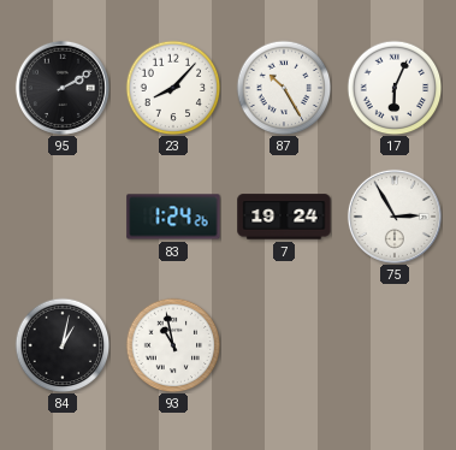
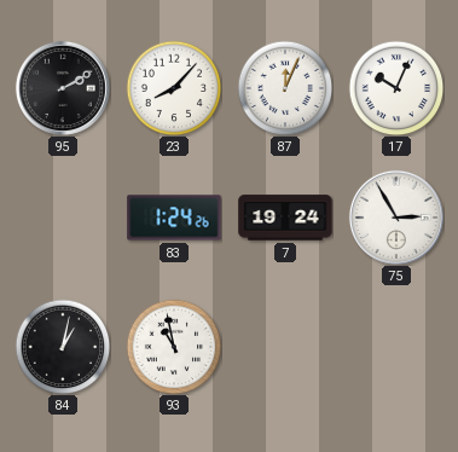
87: 10:25 -> 12:04
17: 6:04 -> 10:04
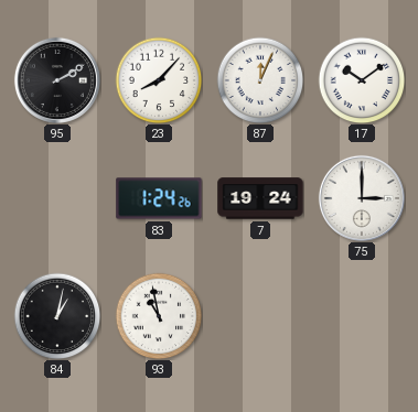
17: 10:04 -> 10:09
75: 2:55 -> 3:00
